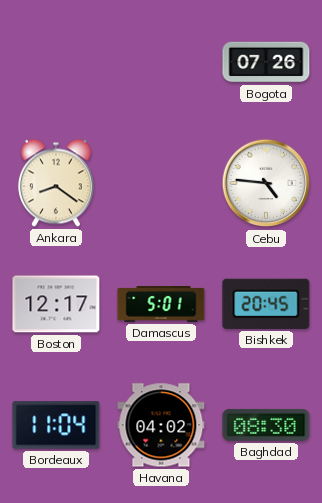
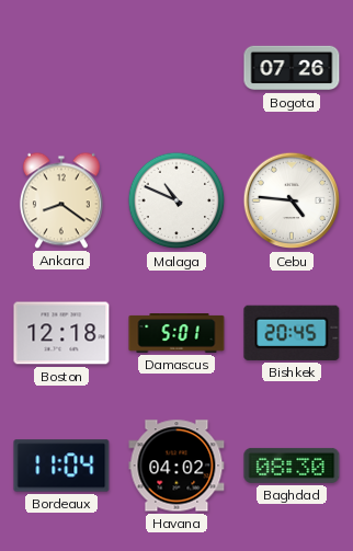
Malaga: none -> 10:49
Boston: 12:17 -> 12:18
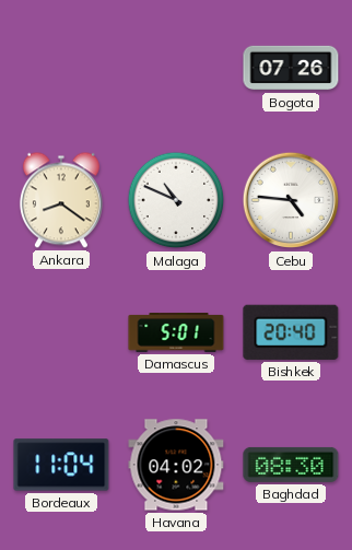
Boston: 12:18 -> none
Bishkek: 20:45 -> 20:40
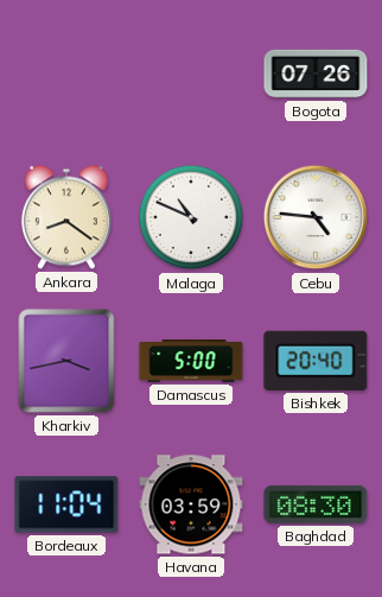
Kharkiv: none -> 3:43
Damascus: 5:01 -> 5:00
Havana: 04:02 -> 03:59
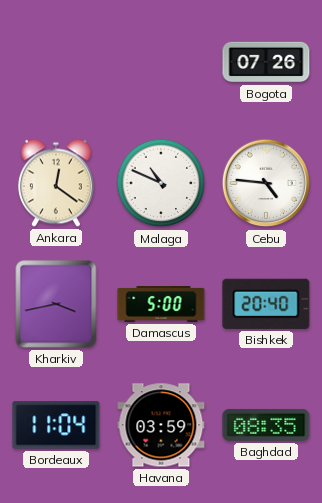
Ankara: 8:21 -> 12:21
Baghdad: 08:30 -> 08:35
